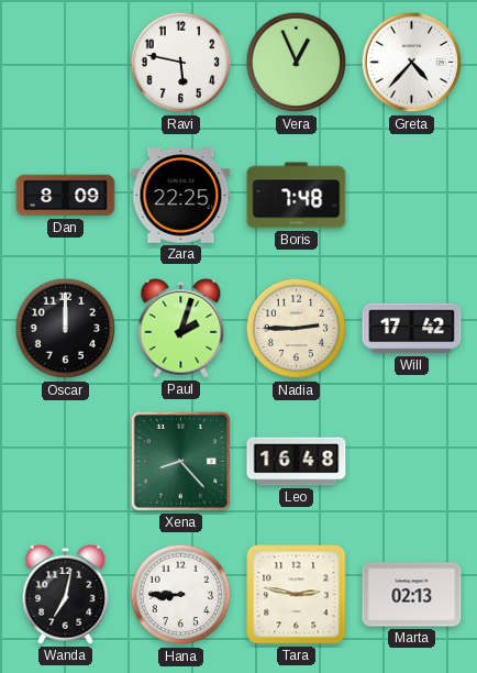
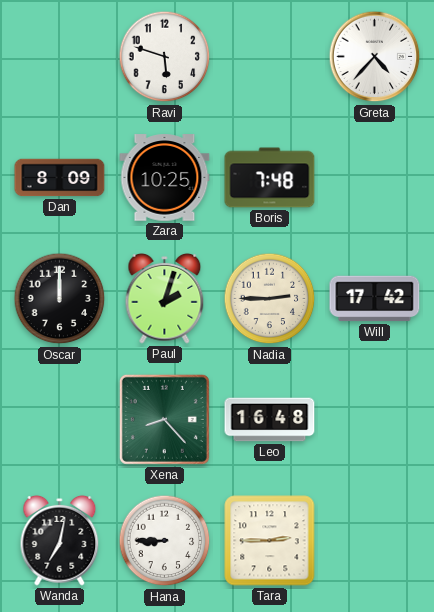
Ravi: 5:47 -> 5:48
Vera: 12:56 -> none
Zara: 22:25 -> 10:25
Tara: 2:47 -> 2:45
Marta: 02:13 -> none
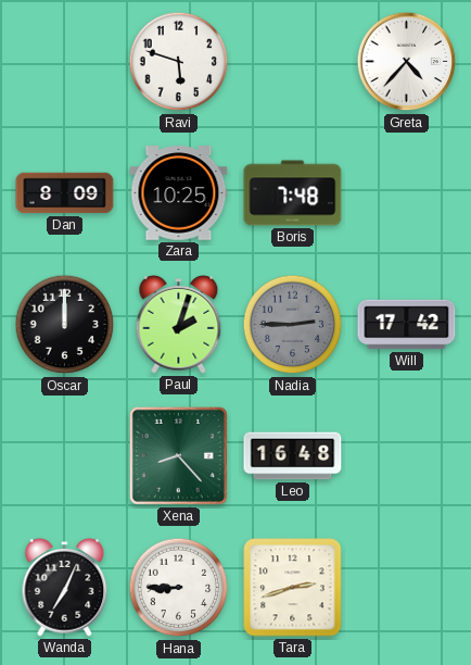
Nadia dial: cream -> grey
Wanda: 7:02 -> 7:04
Tara: 2:45 -> 2:42
